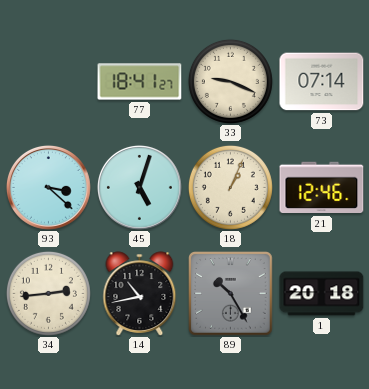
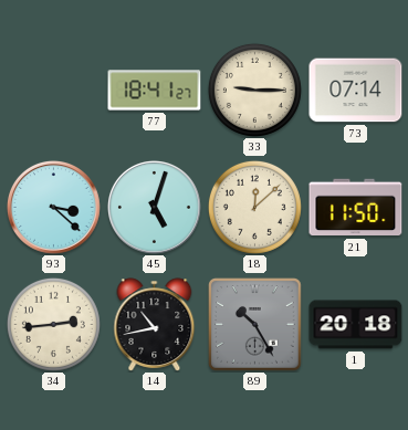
33: 9:19 -> 9:15
18: 1:04 -> 12:08
21: 12:46 -> 11:50
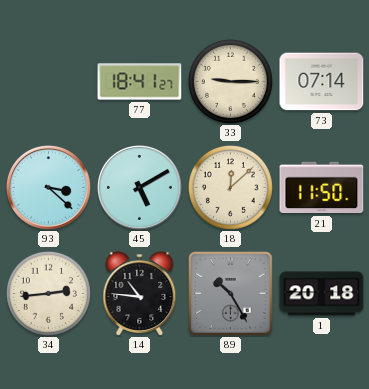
45: 5:03 -> 5:10
14: 10:43 -> 10:46
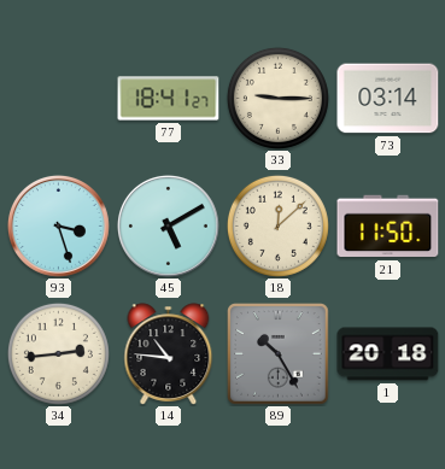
73: 07:14 -> 03:14
93: 3:22 -> 3:27
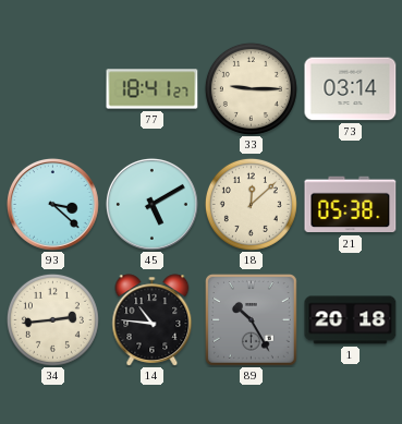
93: 3:27 -> 3:22
21: 11:50 -> 05:38
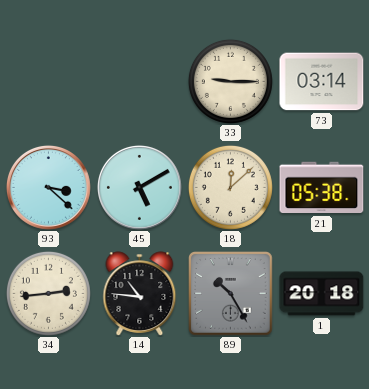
77: 18:41 -> none
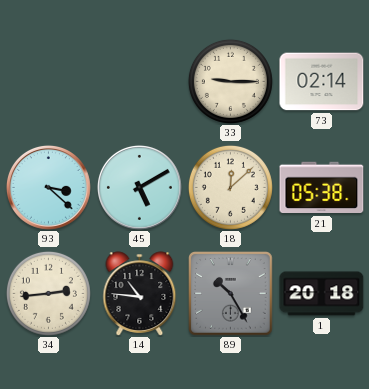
73: 03:14 -> 02:14
